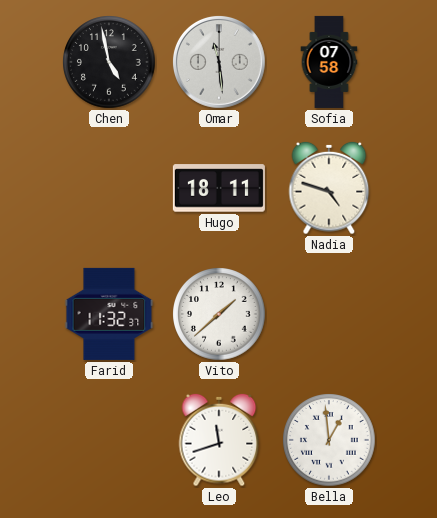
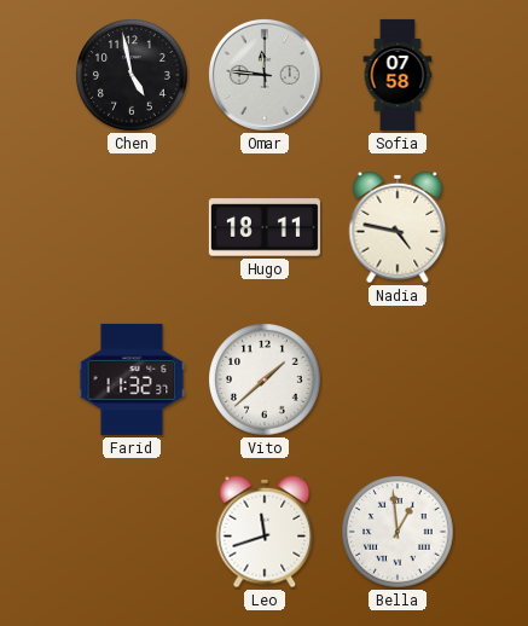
Omar: 11:29 -> 11:46
Nadia: 4:48 -> 4:47
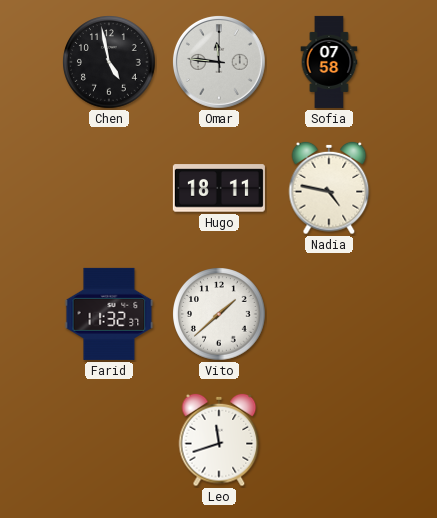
Bella: 12:59 -> none
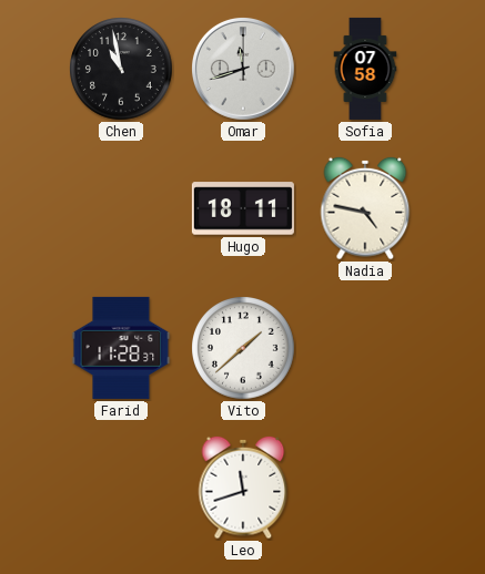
Chen: 4:58 -> 10:58
Omar: 11:46 -> 11:42
Farid: 11:32 -> 11:28
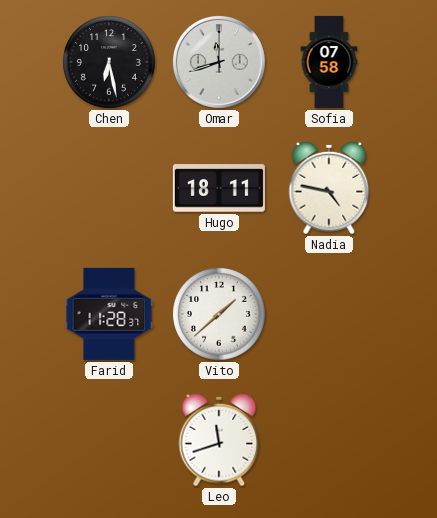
Chen: 10:58 -> 6:28
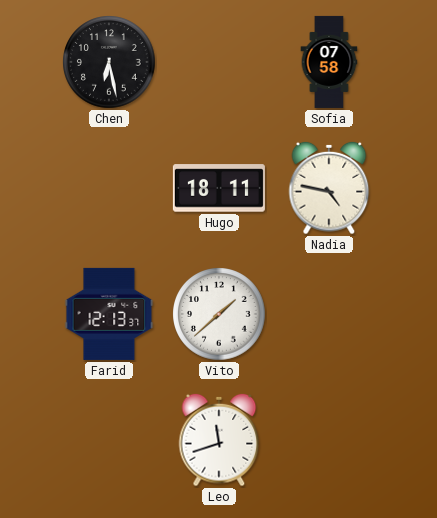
Omar: 11:42 -> none
Farid: 11:28 -> 12:13
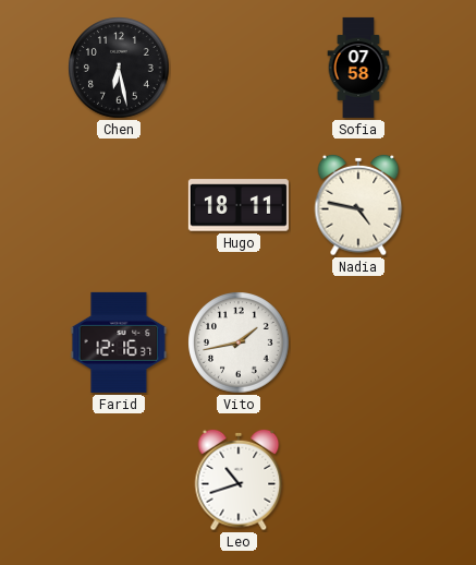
Farid: 12:13 -> 12:16
Vito: 1:38 -> 1:43
Leo: 11:42 -> 10:42
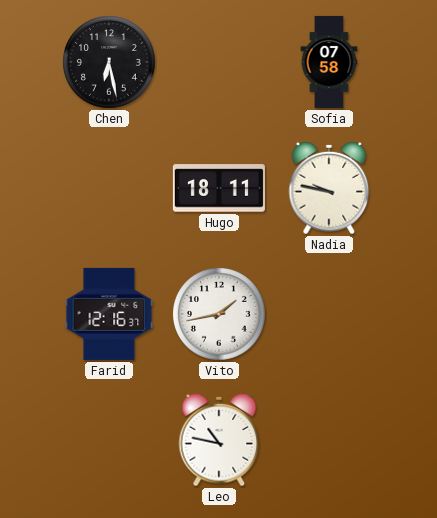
Nadia: 4:47 -> 9:47
Leo: 10:42 -> 10:47
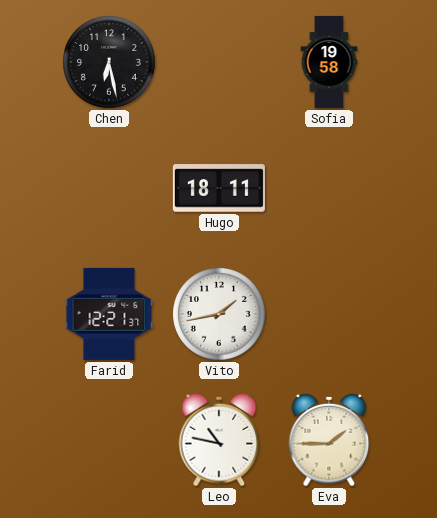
Sofia: 07:58 -> 19:58
Nadia: 9:47 -> none
Farid: 12:16 -> 12:21
Eva: none -> 1:45
